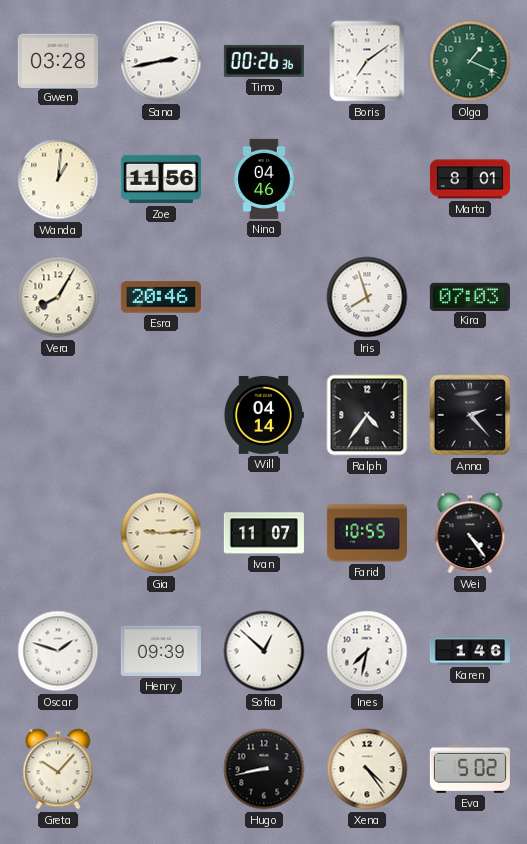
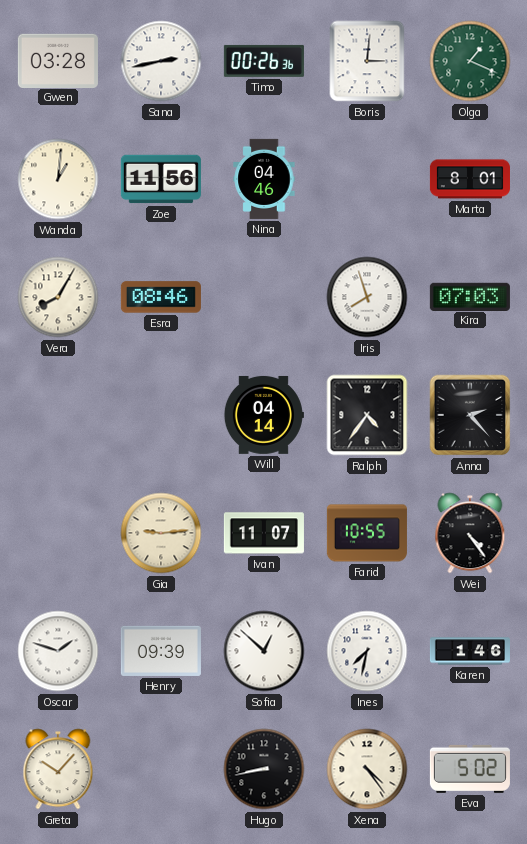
Boris: 7:09 -> 3:01
Esra: 20:46 -> 08:46
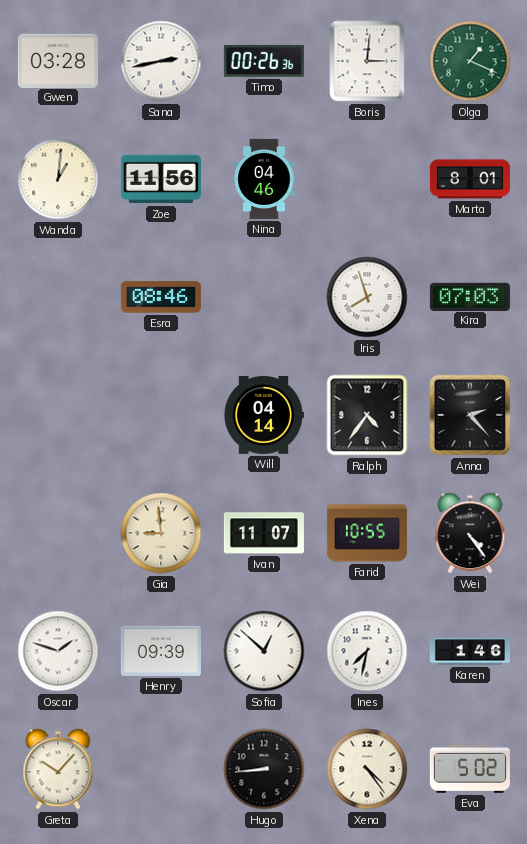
Vera: 8:05 -> none
Gia: 9:14 -> 8:59
Hugo: 8:43 -> 8:44
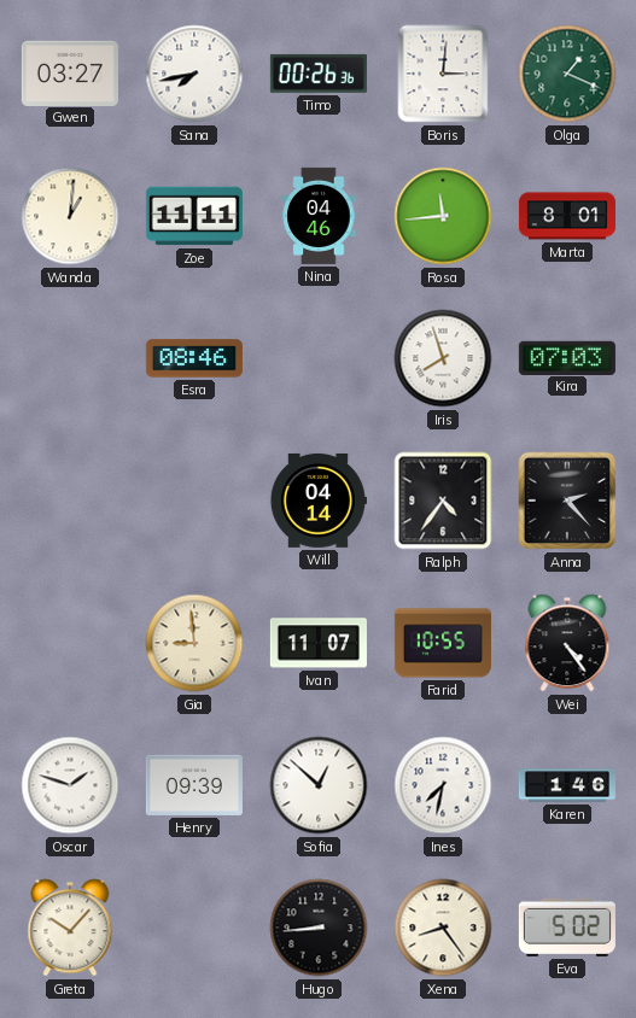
Gwen: 03:28 -> 03:27
Sana: 2:43 -> 7:43
Zoe: 11:56 -> 11:11
Rosa: none -> 11:44
Xena: 4:24 -> 8:24
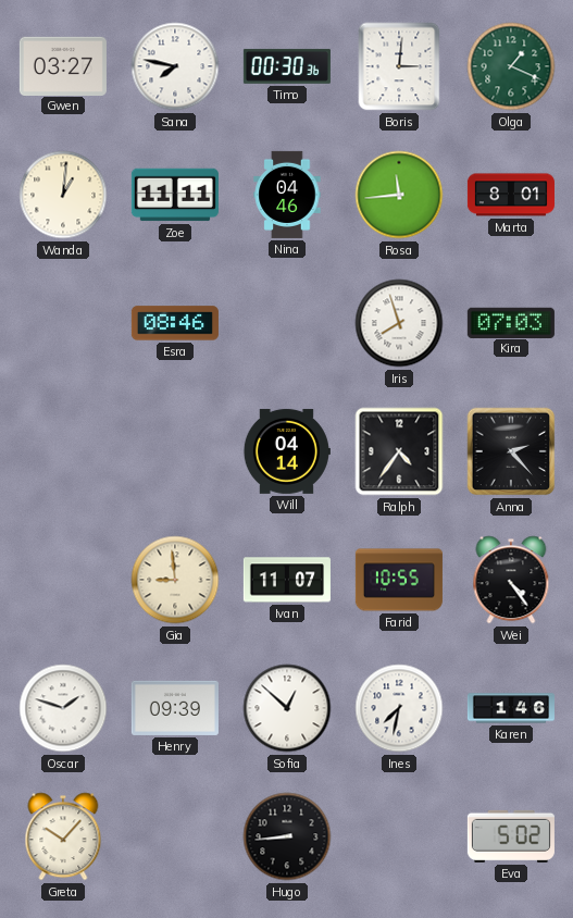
Sana: 7:43 -> 7:47
Timo: 00:26 -> 00:30
Xena: 8:24 -> none
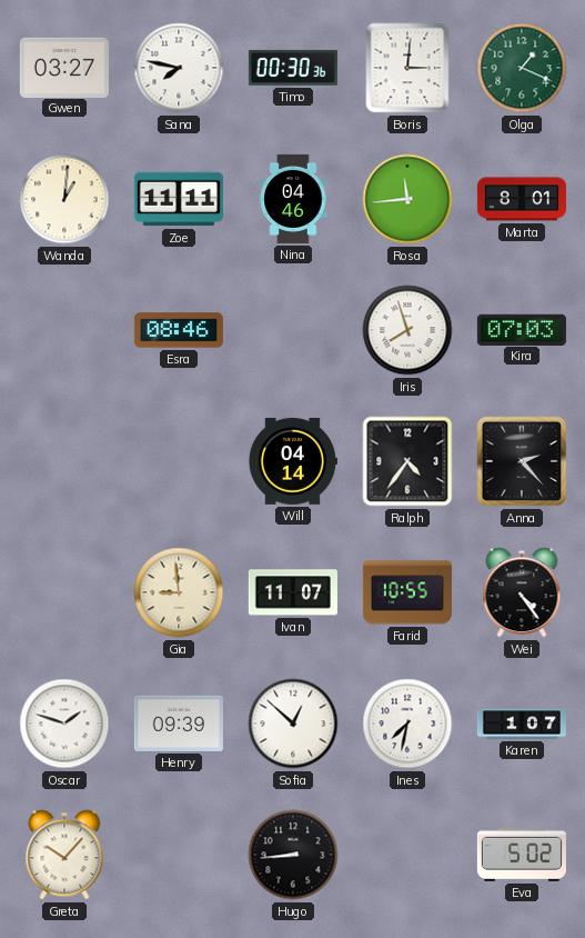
Karen: 1:46 -> 1:07
